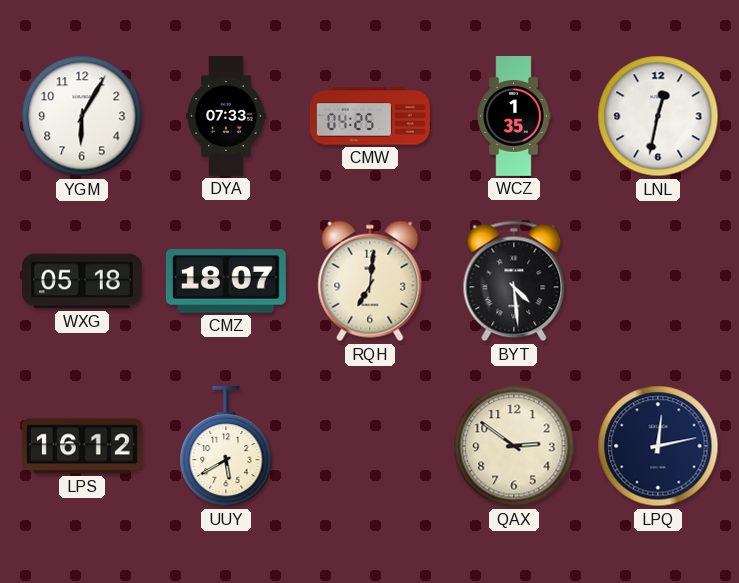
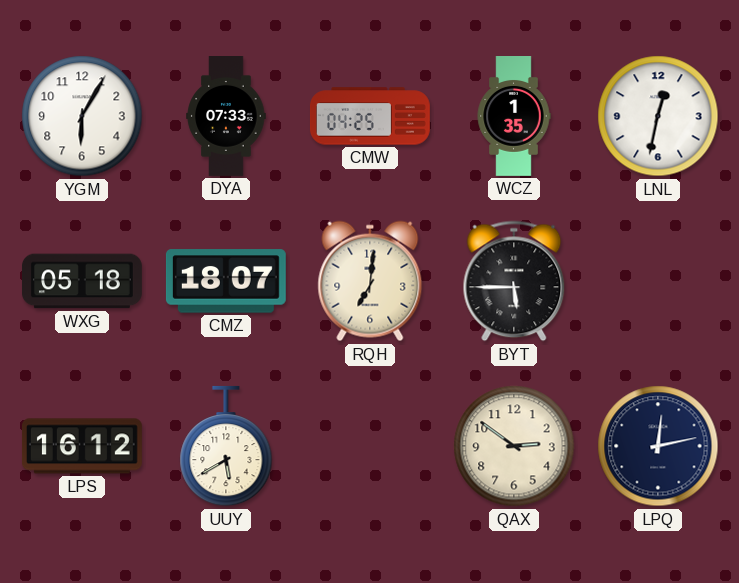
BYT: 4:29 -> 5:45
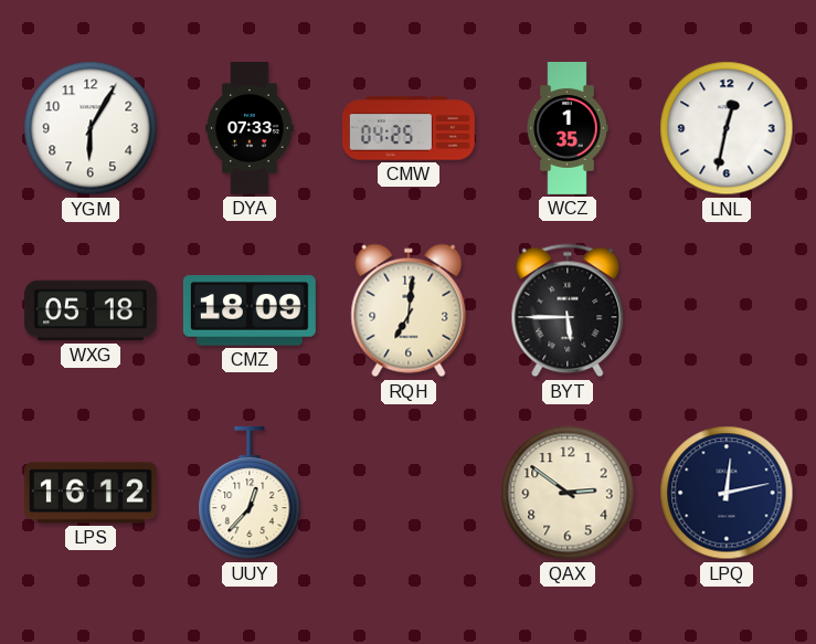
CMZ: 18:07 -> 18:09
UUY: 5:40 -> 12:37
